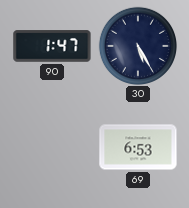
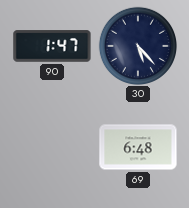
30: 5:25 -> 5:23
69: 6:53 -> 6:48
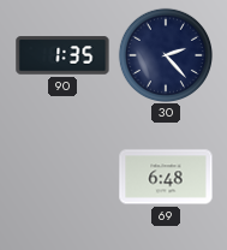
90: 1:47 -> 1:35
30: 5:23 -> 2:23
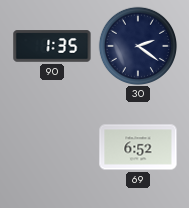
30: 2:23 -> 2:21
69: 6:48 -> 6:52
